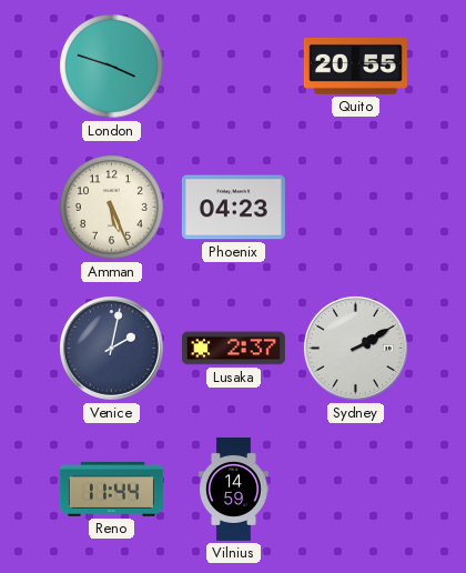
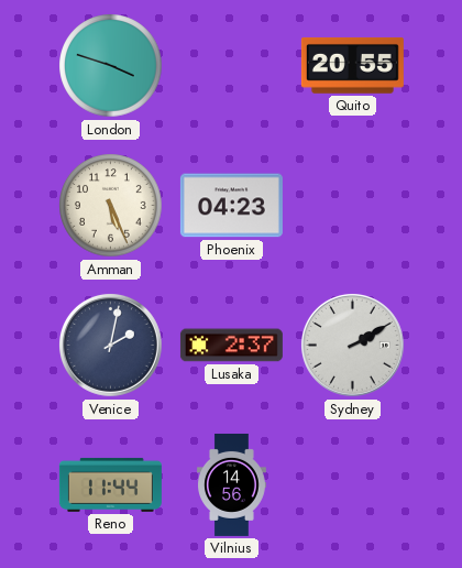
Vilnius: 14:59 -> 14:56
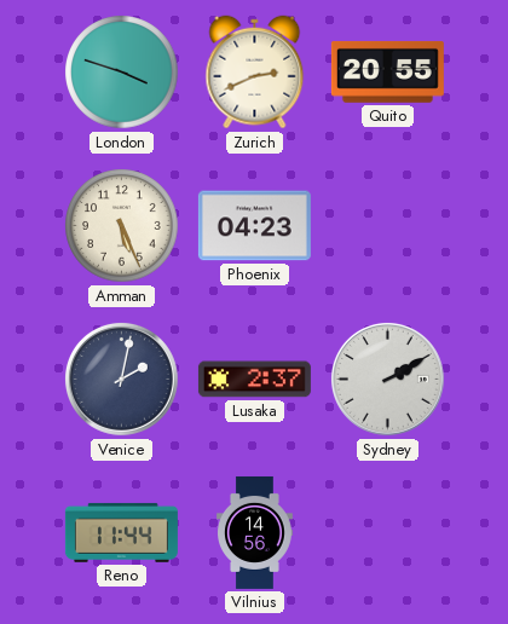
Zurich: none -> 2:41
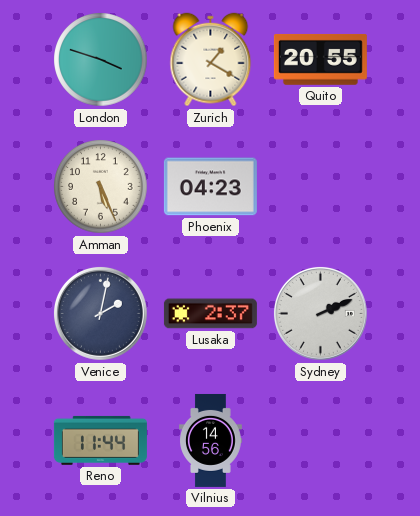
Zurich: 2:41 -> 1:20
Sydney: 2:10 -> 2:11
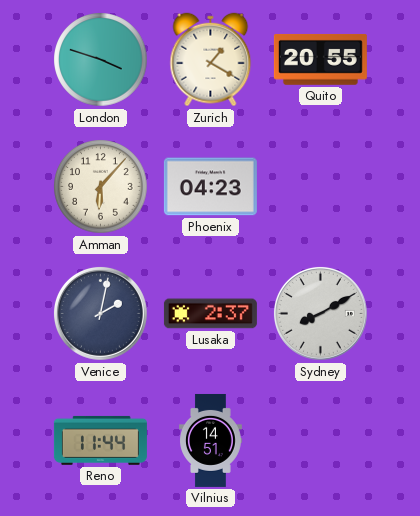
Amman: 5:26 -> 6:07
Sydney: 2:11 -> 8:10
Vilnius: 14:56 -> 14:51
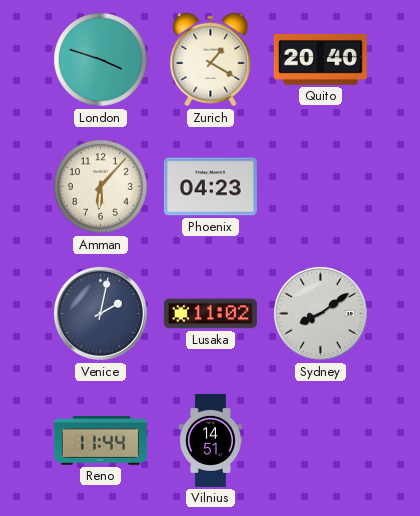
Quito: 20:55 -> 20:40
Lusaka: 2:37 -> 11:02
Sydney: 8:10 -> 8:09
